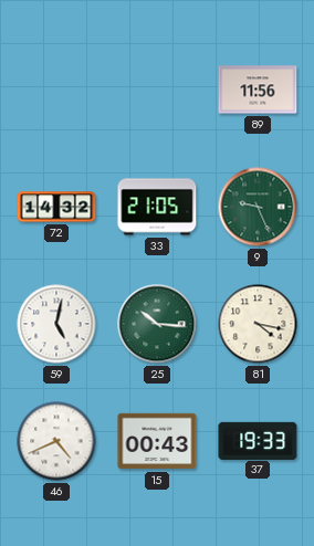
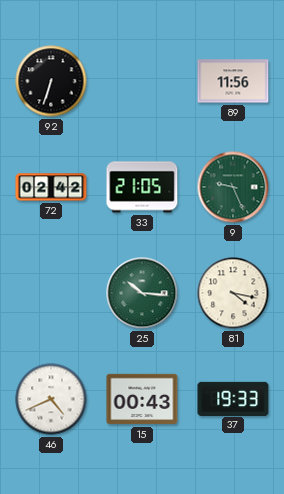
92: none -> 6:33
72: 14:32 -> 02:42
59: 5:02 -> none
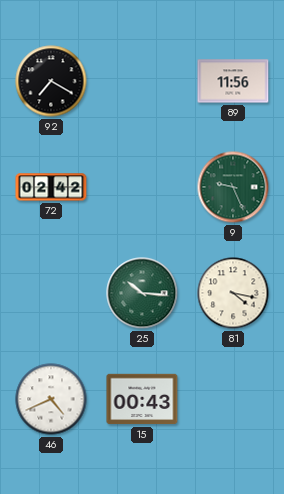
92: 6:33 -> 7:20
33: 21:05 -> none
37: 19:33 -> none
